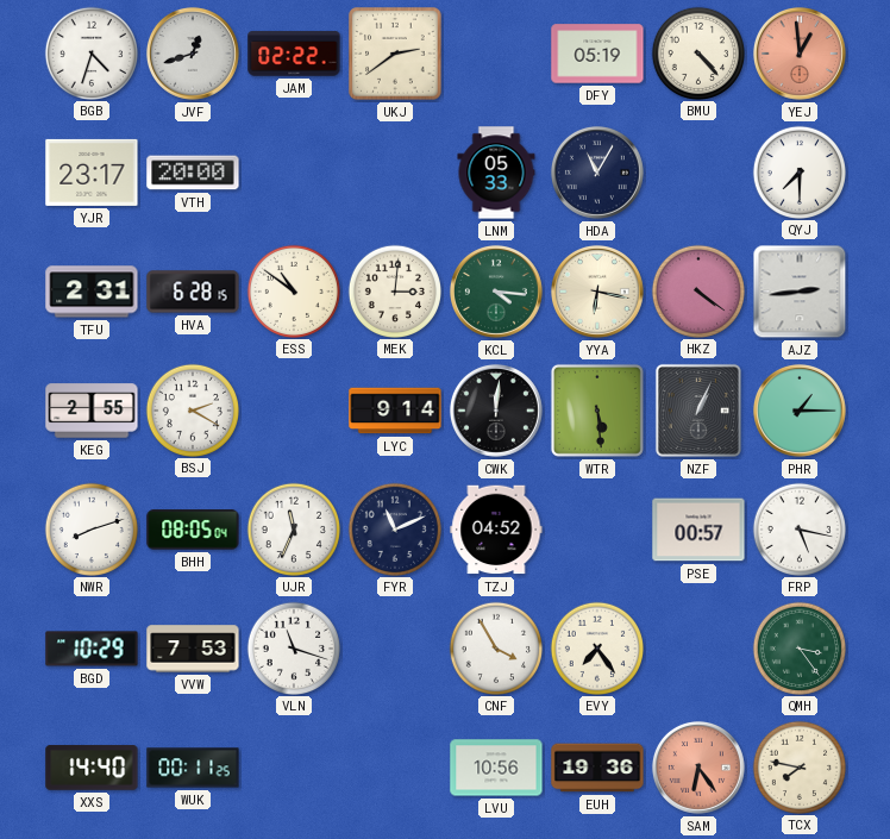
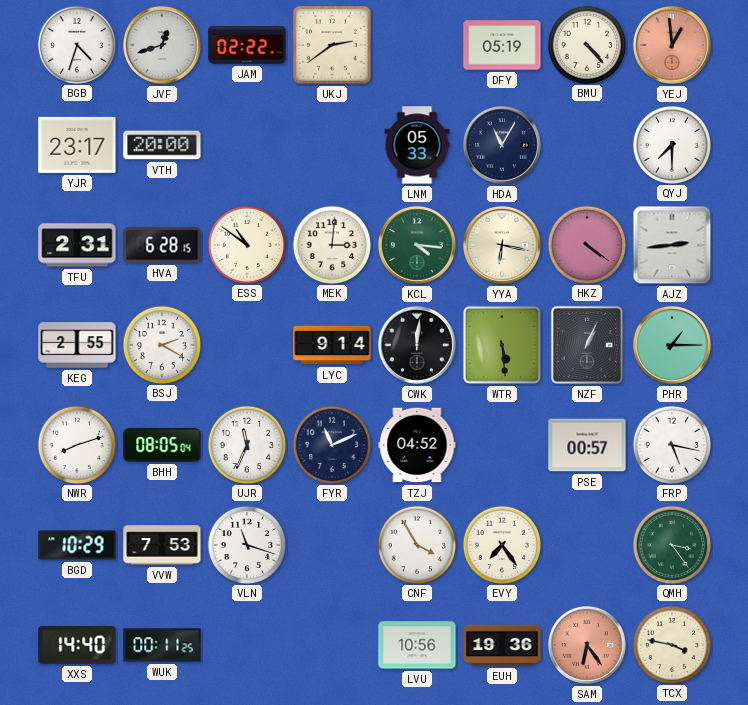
TCX: 7:47 -> 3:47
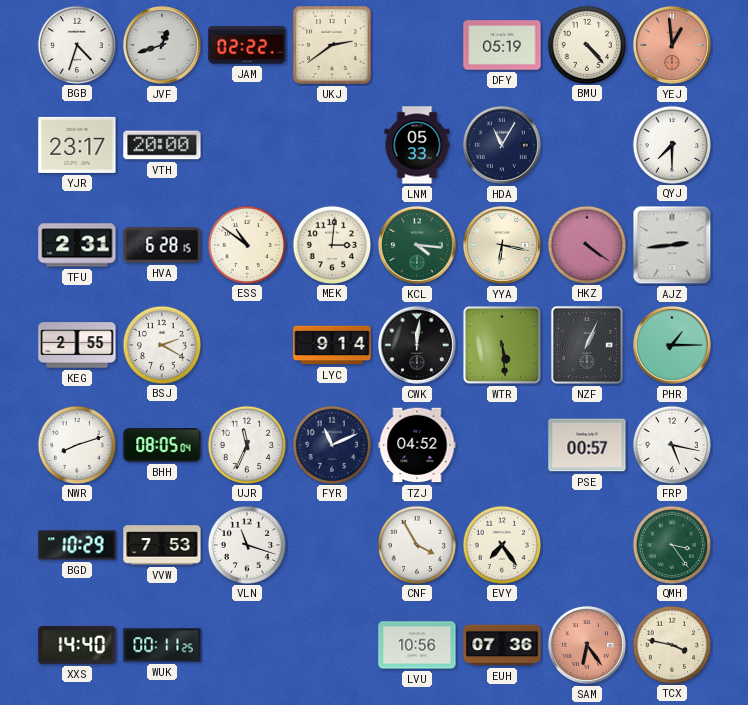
EUH: 19:36 -> 07:36
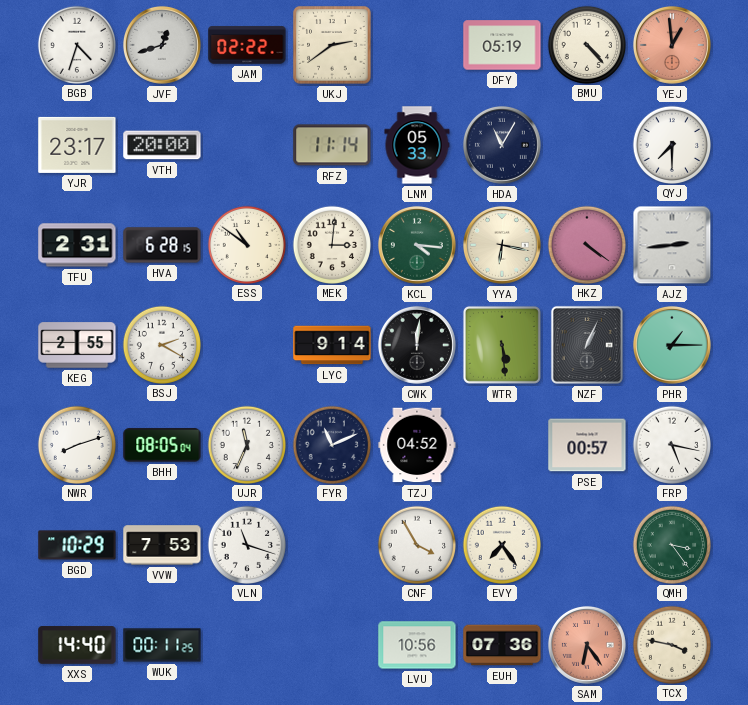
RFZ: none -> 11:14
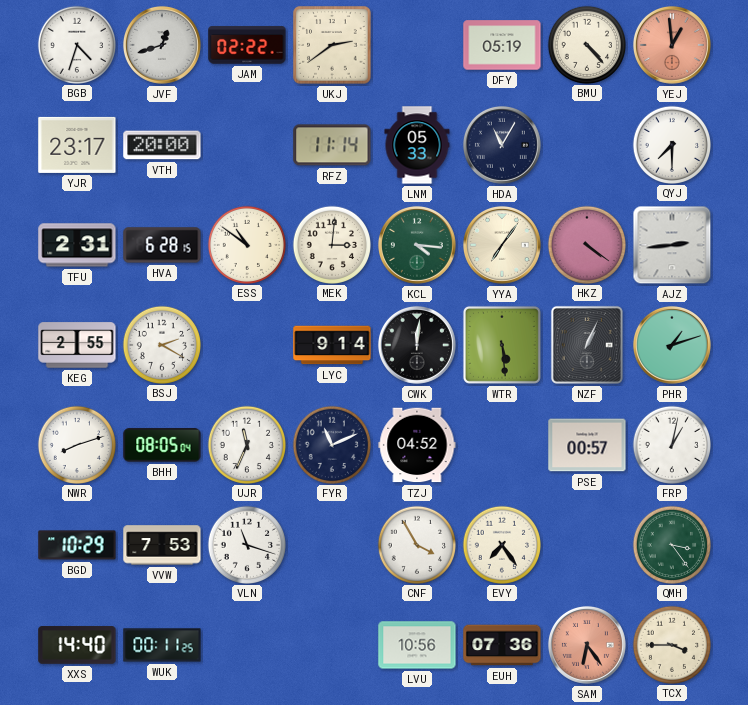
YYA: 6:17 -> 7:06
PHR: 1:15 -> 1:12
FRP: 5:17 -> 1:02
TCX: 3:47 -> 3:45
